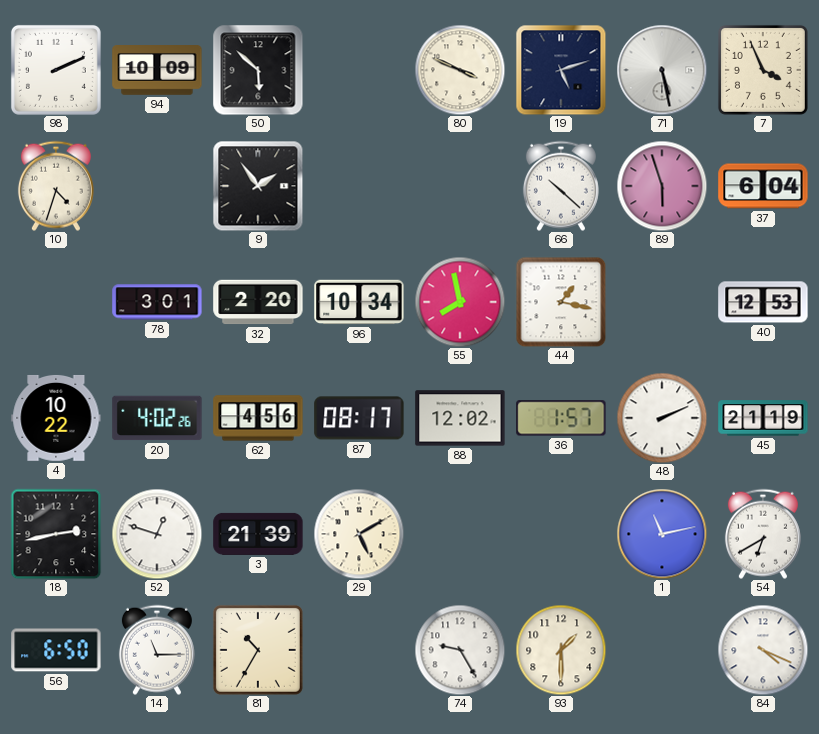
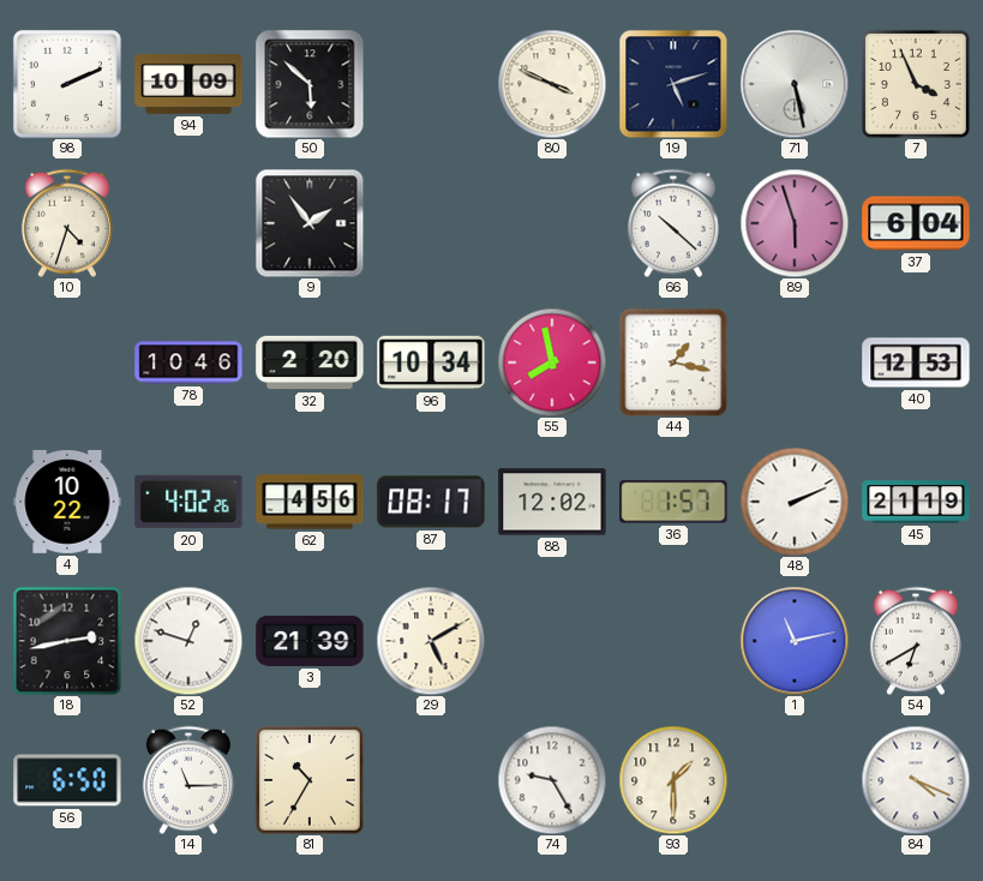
78: 3:01 -> 10:46
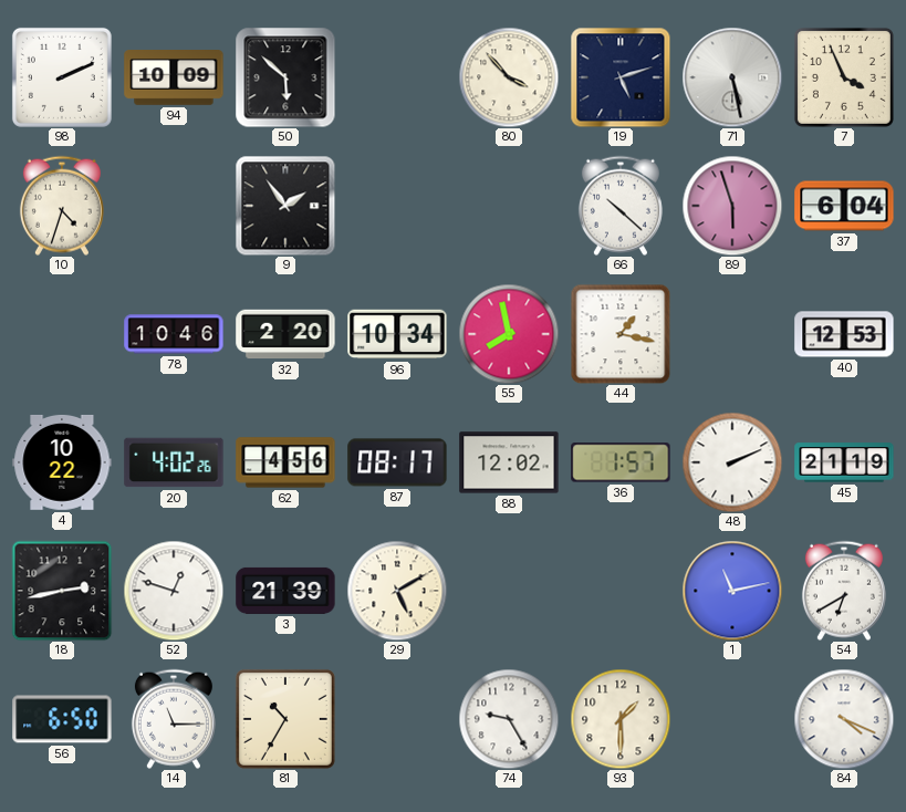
80: 3:49 -> 3:53
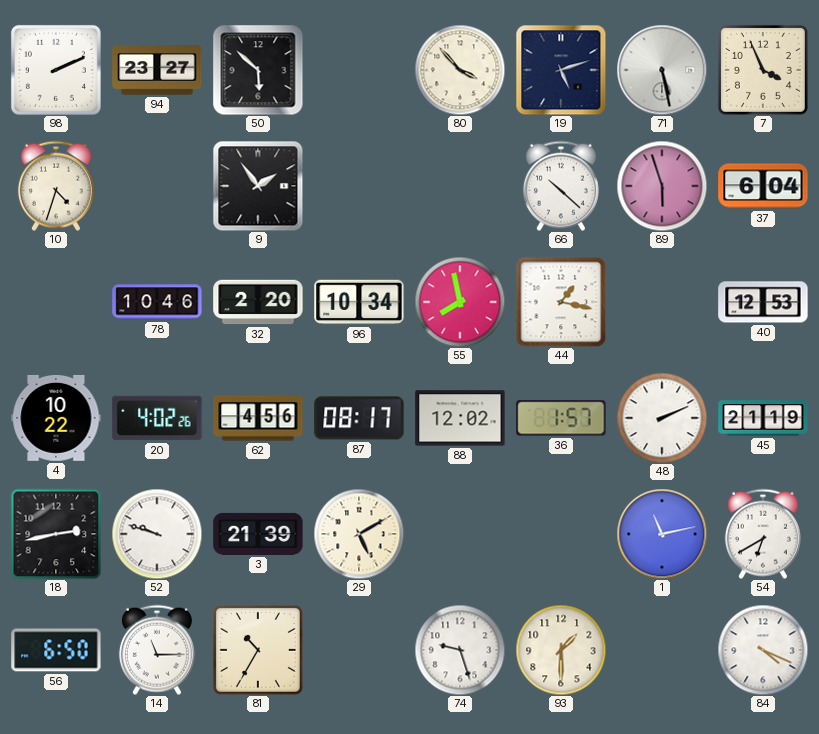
94: 10:09 -> 23:27
52: 12:48 -> 9:48
74: 9:25 -> 9:27
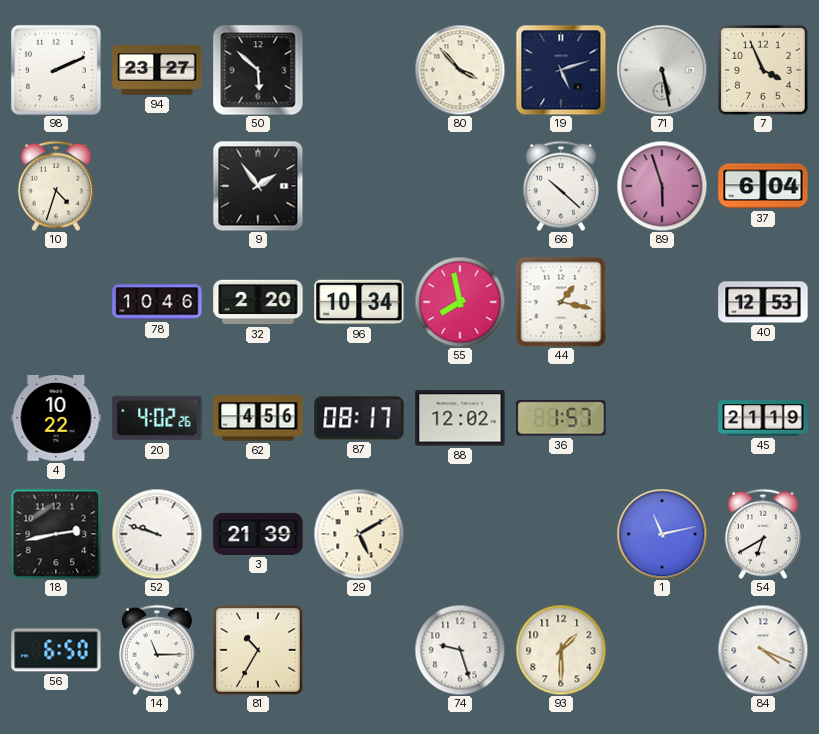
48: 2:11 -> none
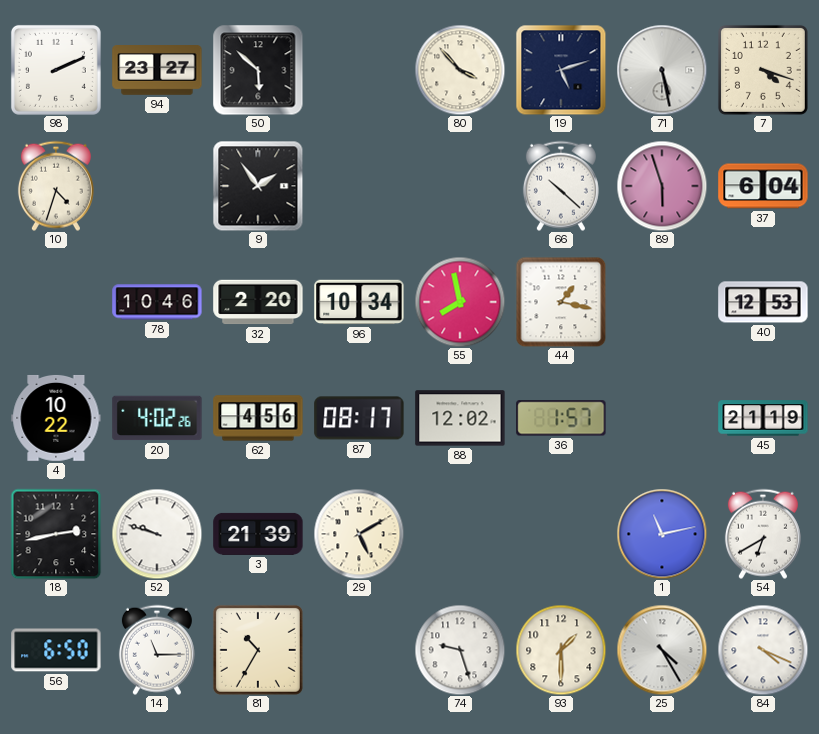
7: 3:56 -> 4:18
25: none -> 4:25
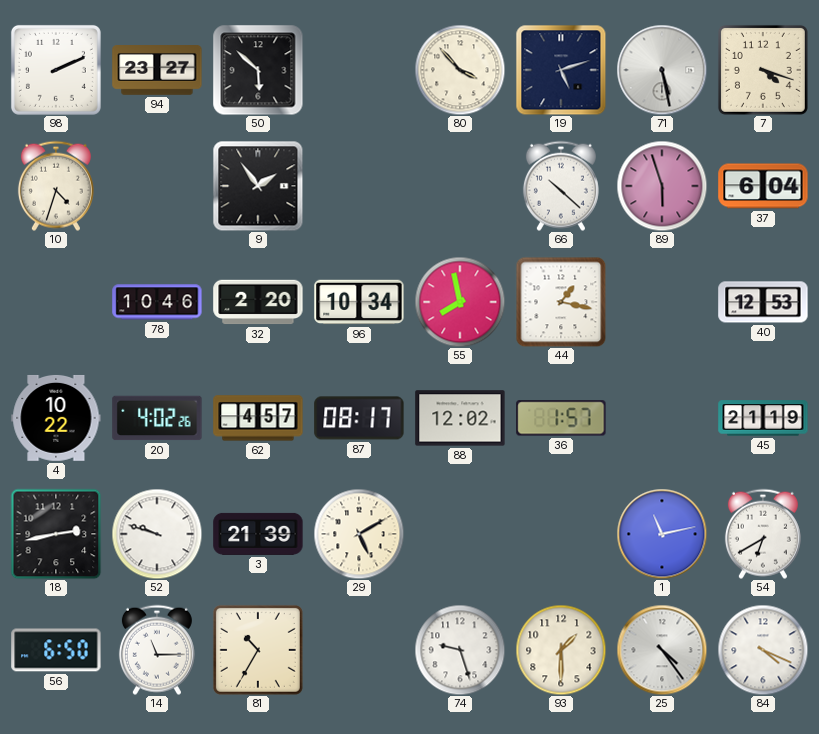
62: 4:56 -> 4:57
25: 4:25 -> 4:24
